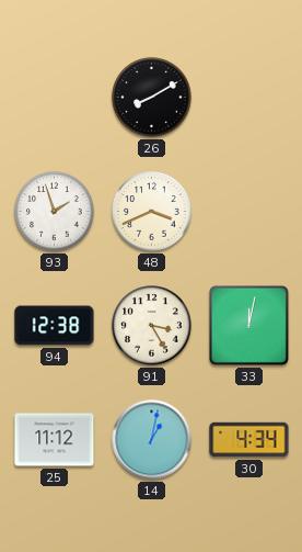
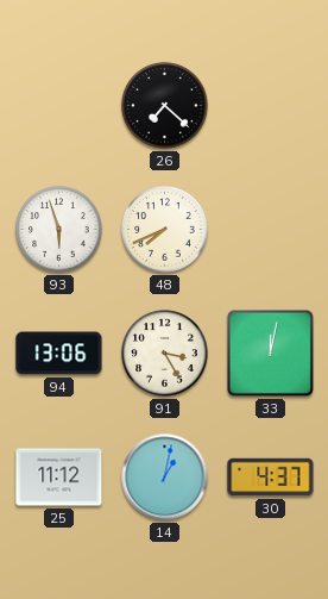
26: 8:10 -> 7:22
93: 1:57 -> 5:57
48: 3:41 -> 7:41
94: 12:38 -> 13:06
30: 4:34 -> 4:37
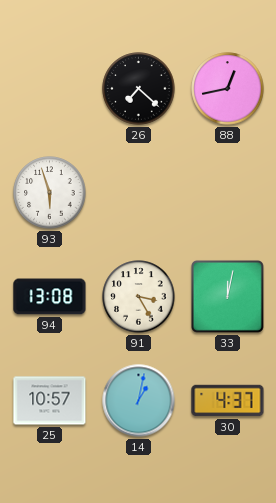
88: none -> 12:43
48: 7:41 -> none
94: 13:06 -> 13:08
25: 11:12 -> 10:57
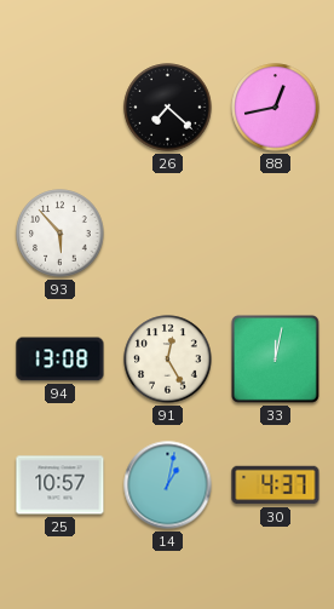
93: 5:57 -> 5:53
91: 3:25 -> 12:25
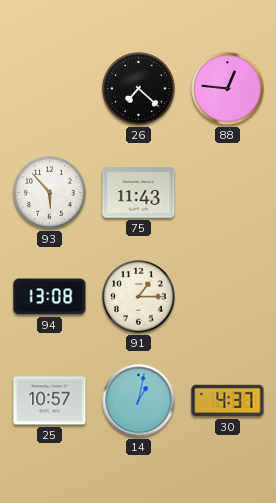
88: 12:43 -> 12:46
75: none -> 11:43
91: 12:25 -> 1:15
33: 12:02 -> none
